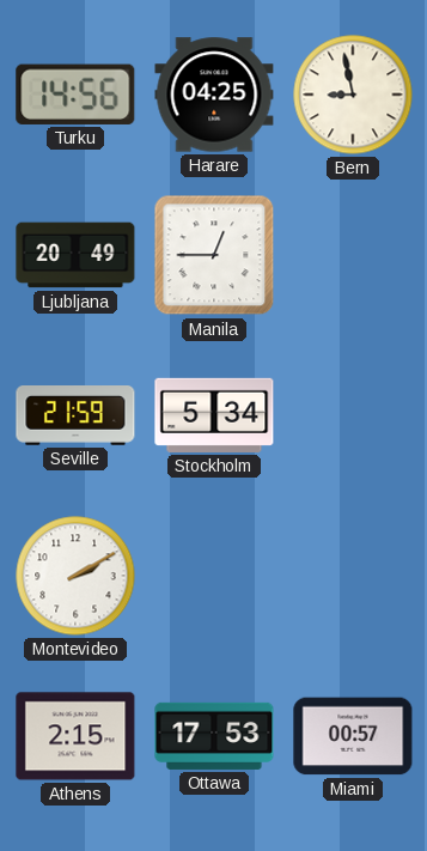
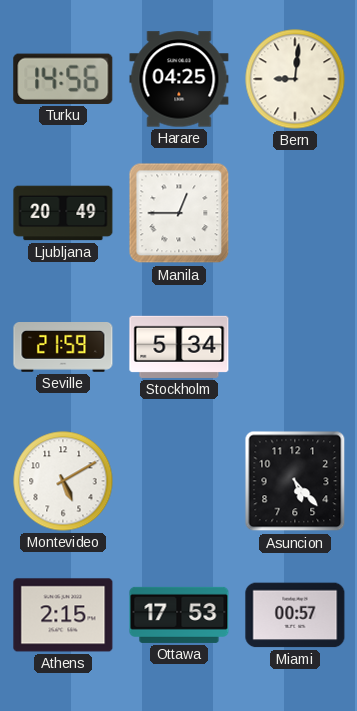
Bern: 8:58 -> 9:01
Montevideo: 2:10 -> 5:10
Asuncion: none -> 5:23
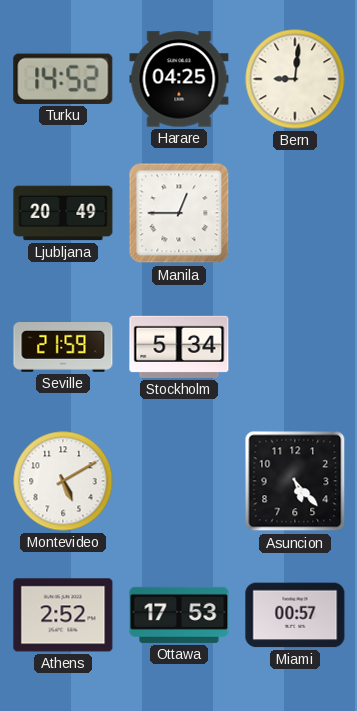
Turku: 14:56 -> 14:52
Athens: 2:15 -> 2:52
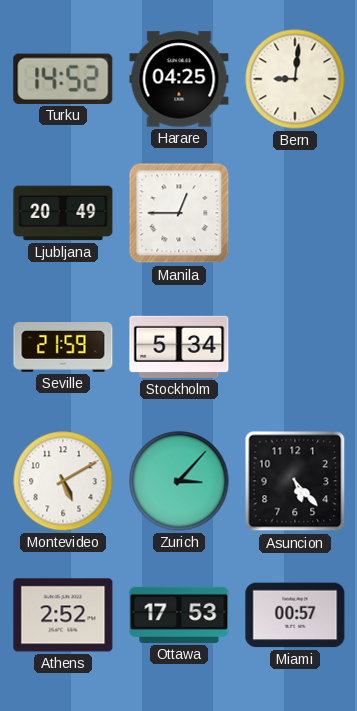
Zurich: none -> 3:07
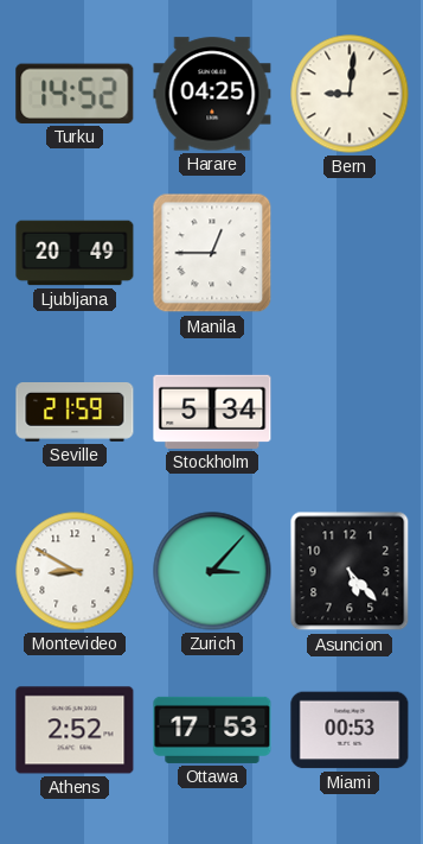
Montevideo: 5:10 -> 8:50
Miami: 00:57 -> 00:53
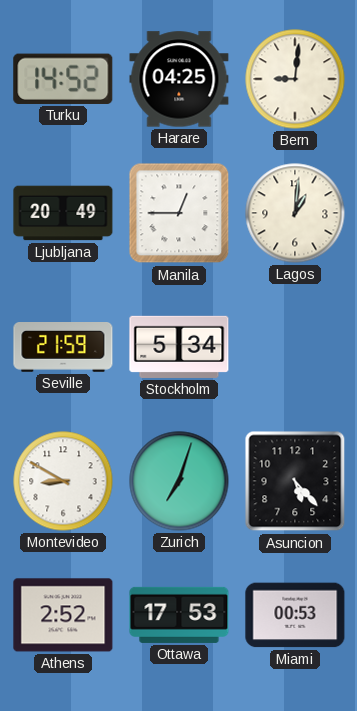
Lagos: none -> 1:01
Zurich: 3:07 -> 7:03
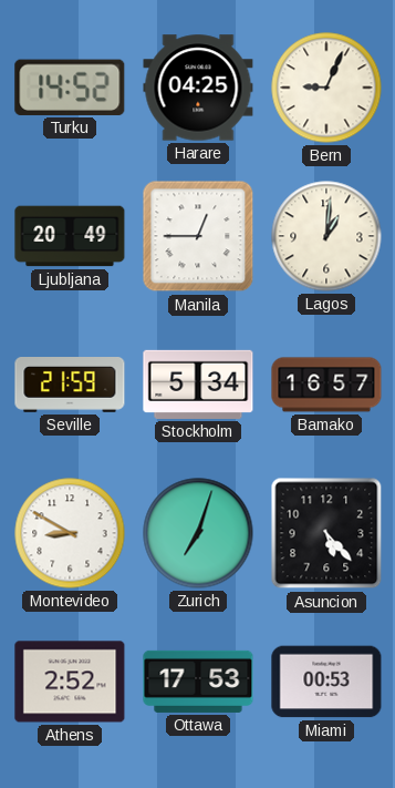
Bern: 9:01 -> 9:04
Bamako: none -> 16:57
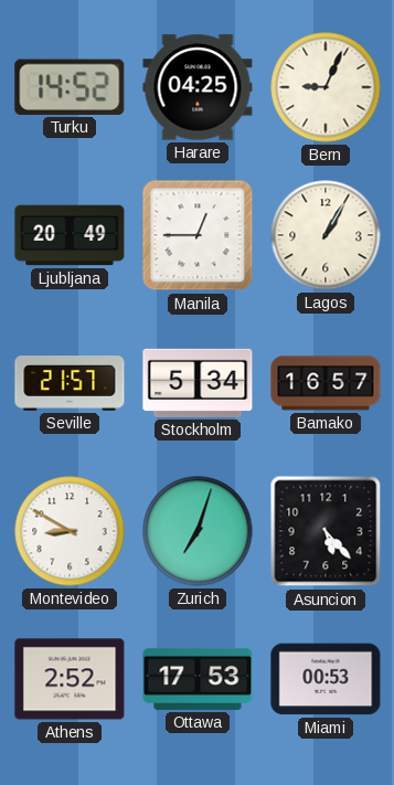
Lagos: 1:01 -> 1:05
Seville: 21:59 -> 21:57
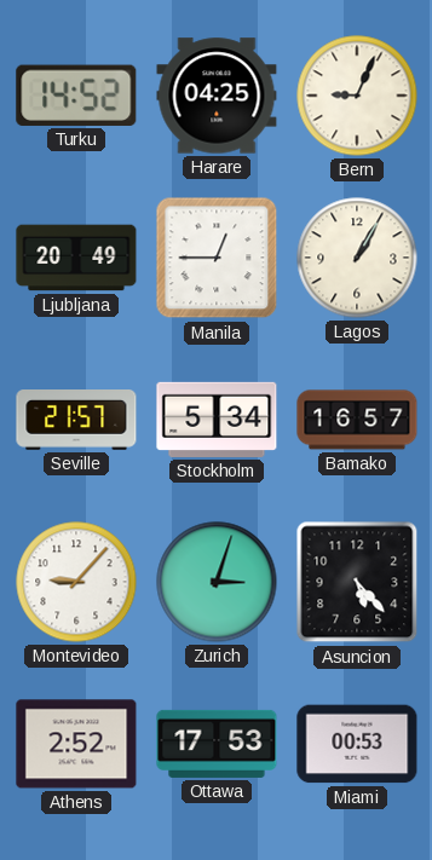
Montevideo: 8:50 -> 9:07
Zurich: 7:03 -> 3:03
